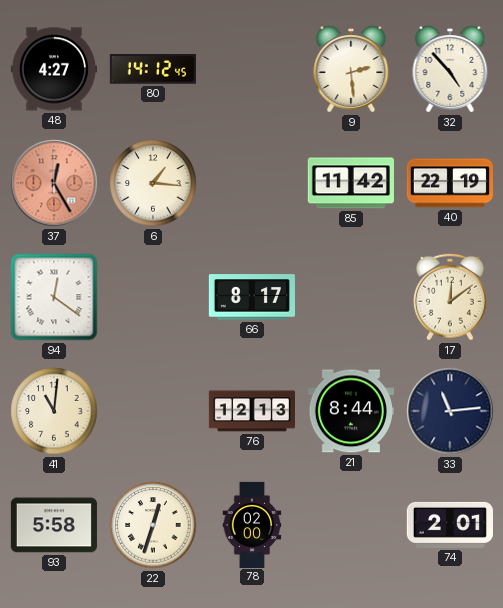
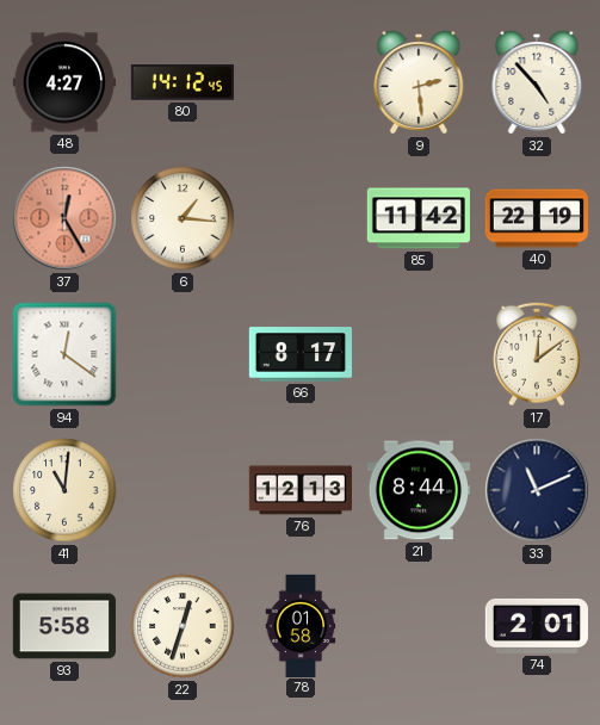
33: 11:14 -> 11:11
78: 02:00 -> 01:58
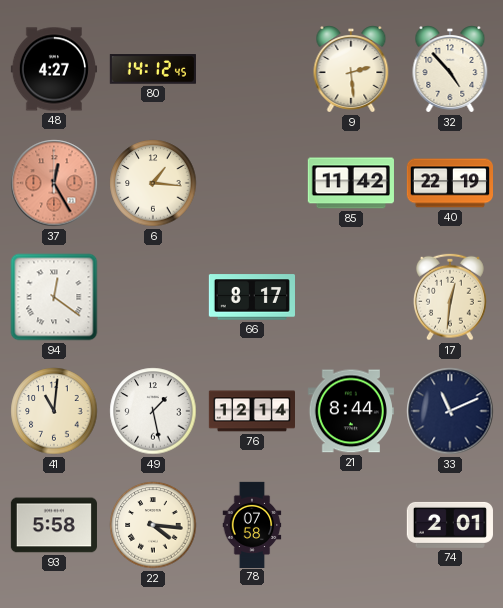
17: 12:09 -> 12:31
49: none -> 1:28
76: 12:13 -> 12:14
22: 12:33 -> 4:16
78: 01:58 -> 07:58
